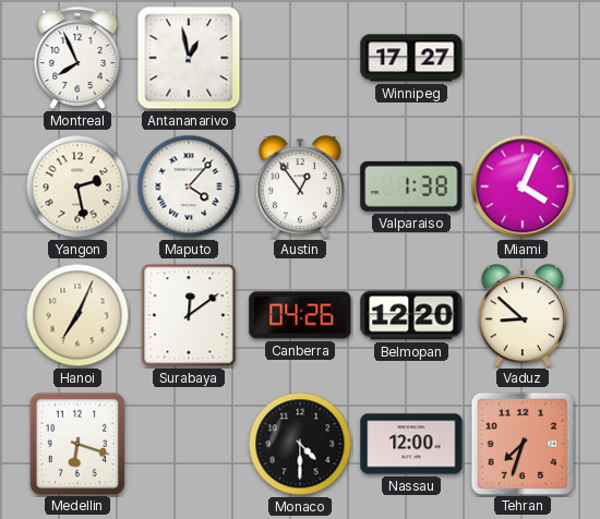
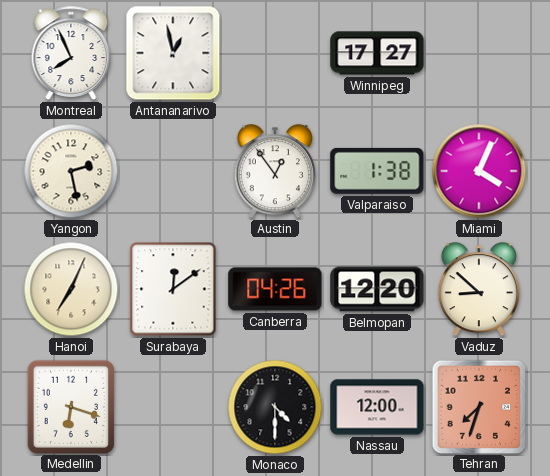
Maputo: 4:07 -> none
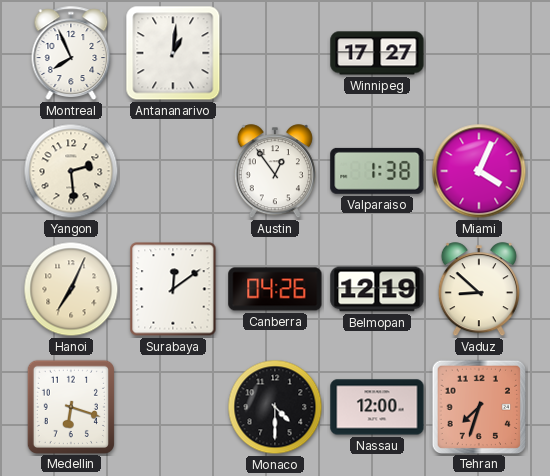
Antananarivo: 12:58 -> 1:01
Yangon: 2:28 -> 2:29
Belmopan: 12:20 -> 12:19
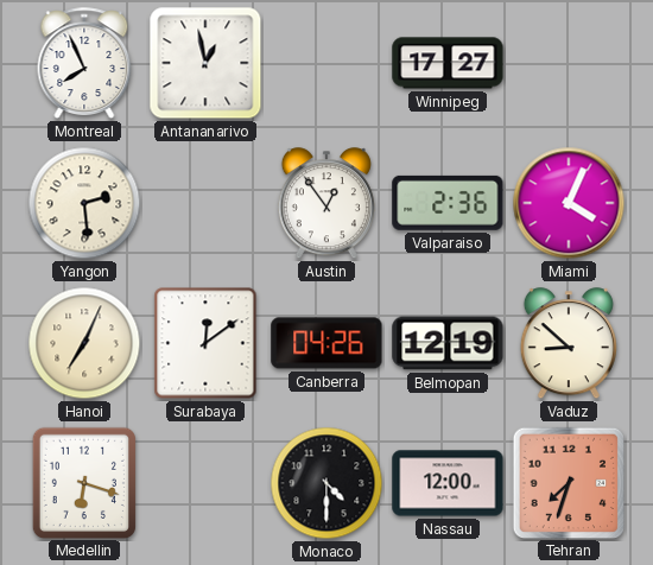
Antananarivo: 1:01 -> 12:58
Valparaiso: 1:38 -> 2:36
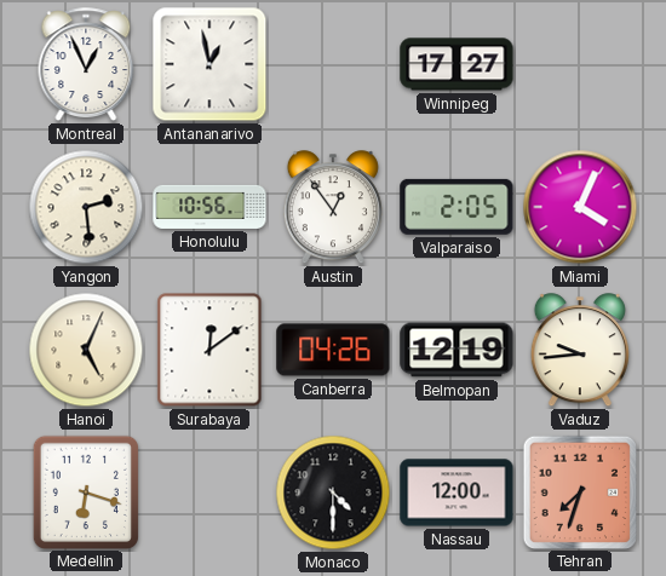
Montreal: 7:56 -> 12:56
Honolulu: none -> 10:56
Valparaiso: 2:36 -> 2:05
Hanoi: 7:04 -> 5:04
Vaduz: 8:52 -> 9:44
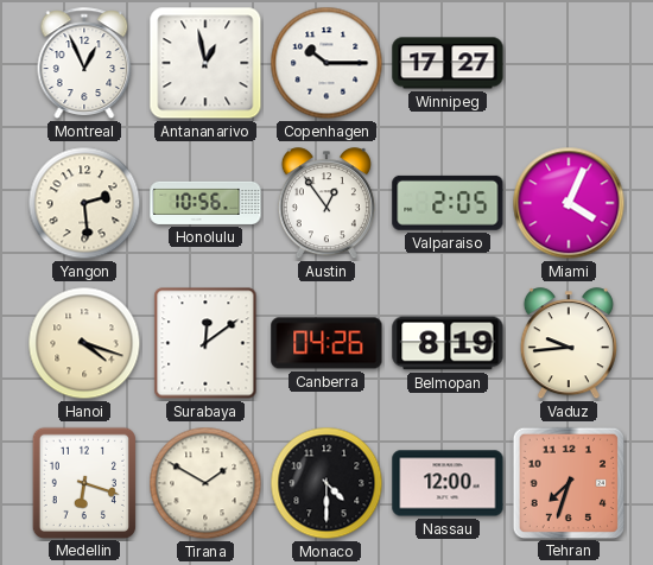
Copenhagen: none -> 10:15
Hanoi: 5:04 -> 4:18
Belmopan: 12:19 -> 8:19
Tirana: none -> 1:50
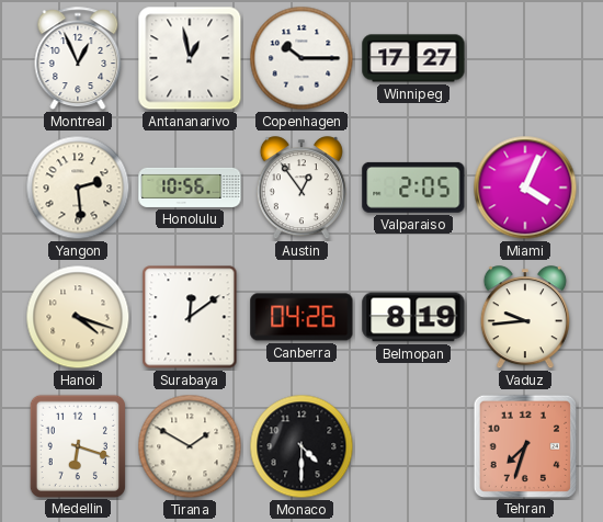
Nassau: 12:00 -> none
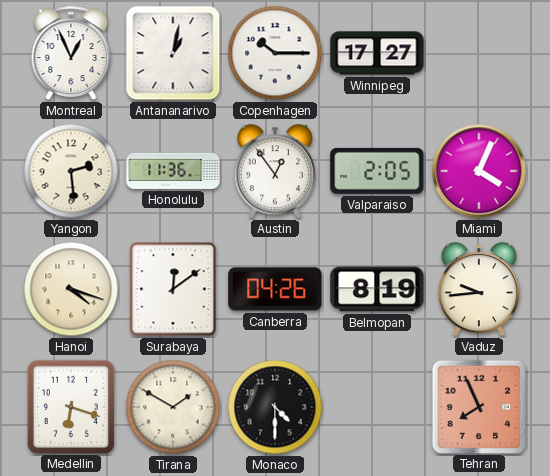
Antananarivo: 12:58 -> 1:02
Honolulu: 10:56 -> 11:36
Tehran: 7:33 -> 7:56
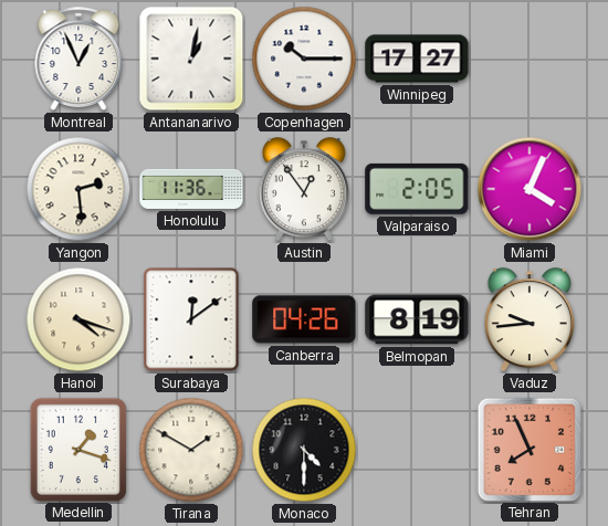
Medellin: 6:18 -> 1:18
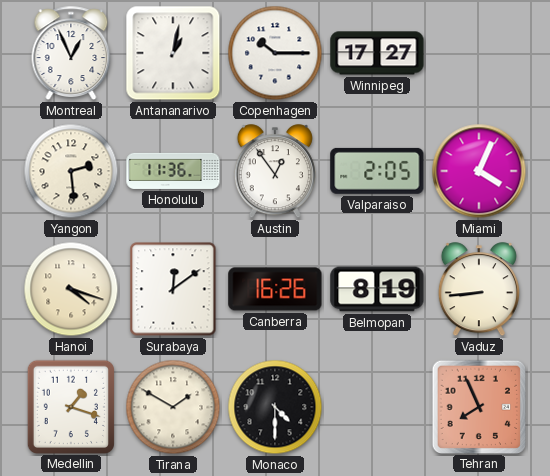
Canberra: 04:26 -> 16:26
Vaduz: 9:44 -> 8:44
